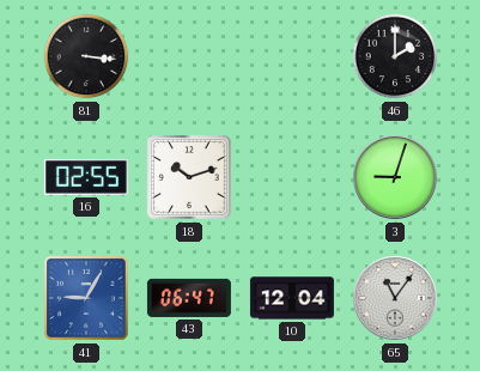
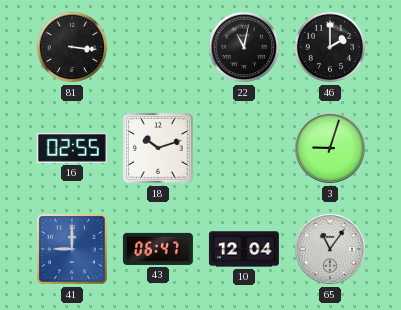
22: none -> 11:02
41: 9:05 -> 9:00
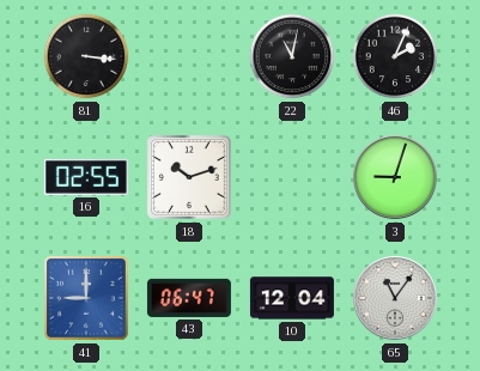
46: 2:00 -> 2:04
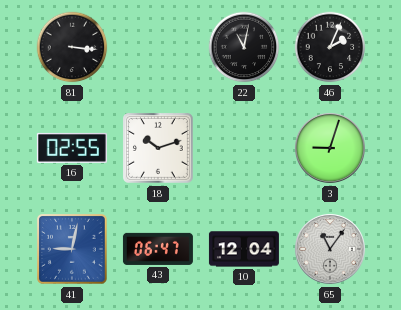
41: 9:00 -> 9:02
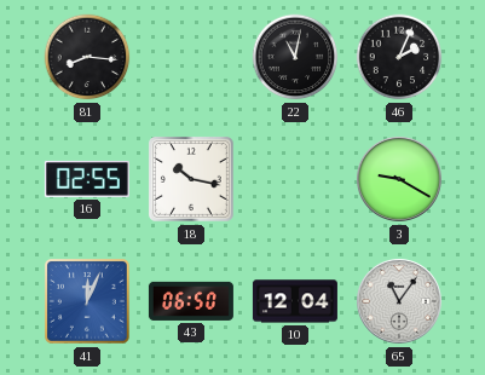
81: 3:16 -> 8:16
18: 10:12 -> 10:17
3: 9:03 -> 9:20
41: 9:02 -> 12:04
43: 06:47 -> 06:50
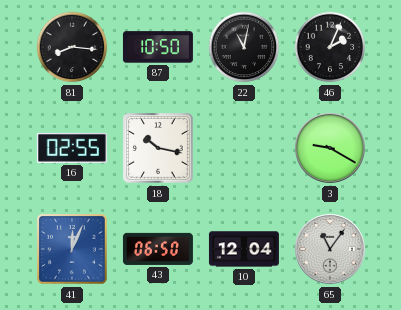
87: none -> 10:50
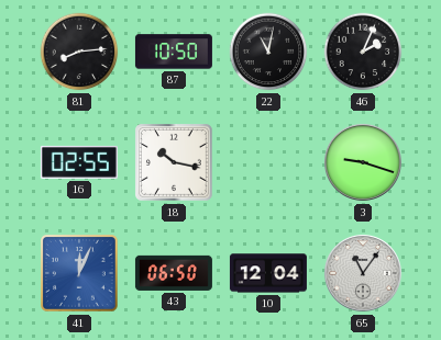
81: 8:16 -> 8:14
3: 9:20 -> 9:18
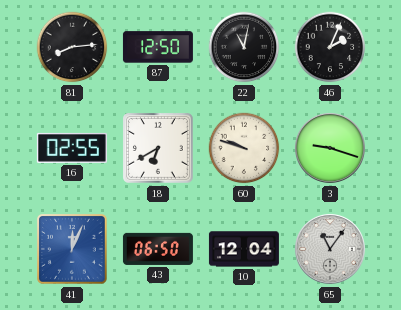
87: 10:50 -> 12:50
18: 10:17 -> 6:40
60: none -> 9:48
